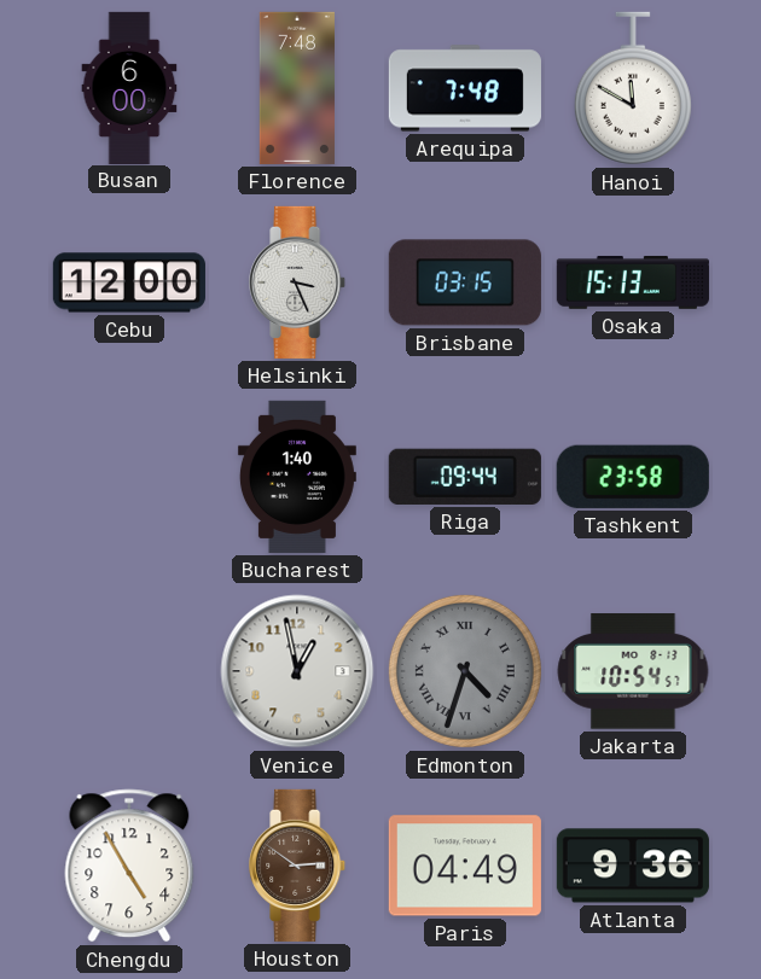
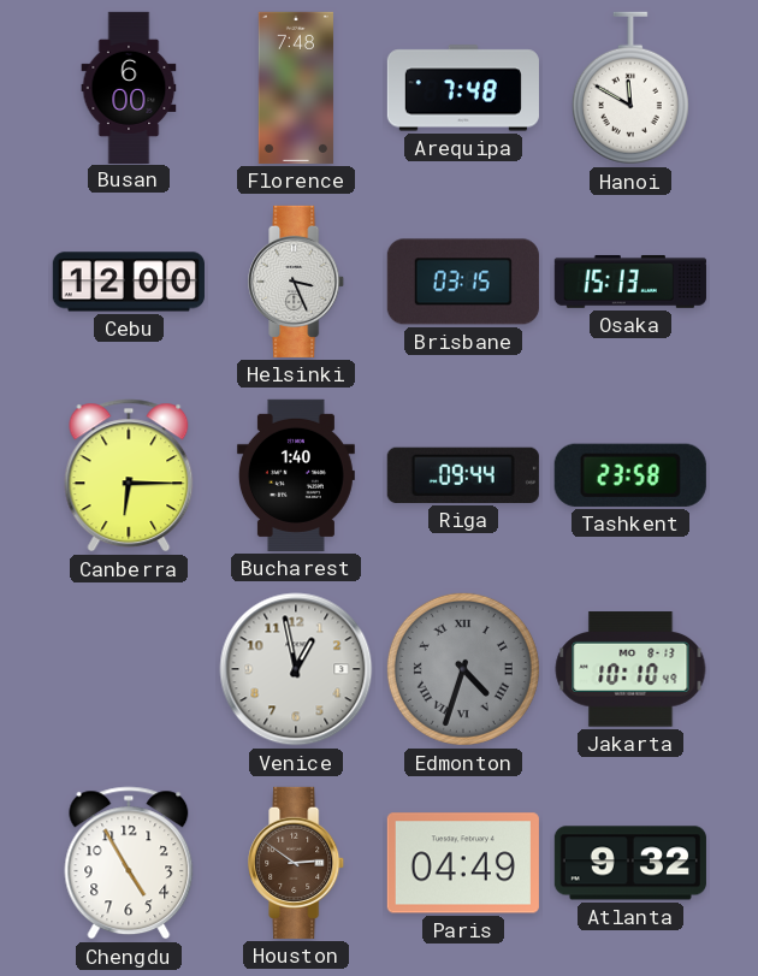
Canberra: none -> 6:15
Jakarta: 10:54 -> 10:10
Atlanta: 9:36 -> 9:32
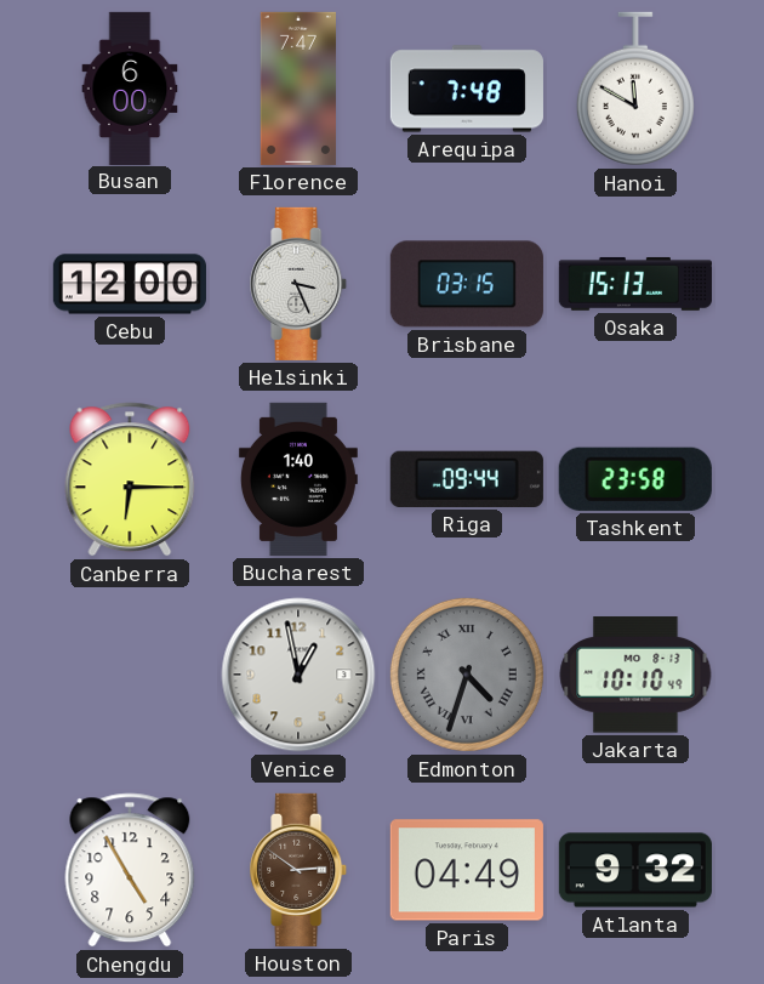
Florence: 7:48 -> 7:47
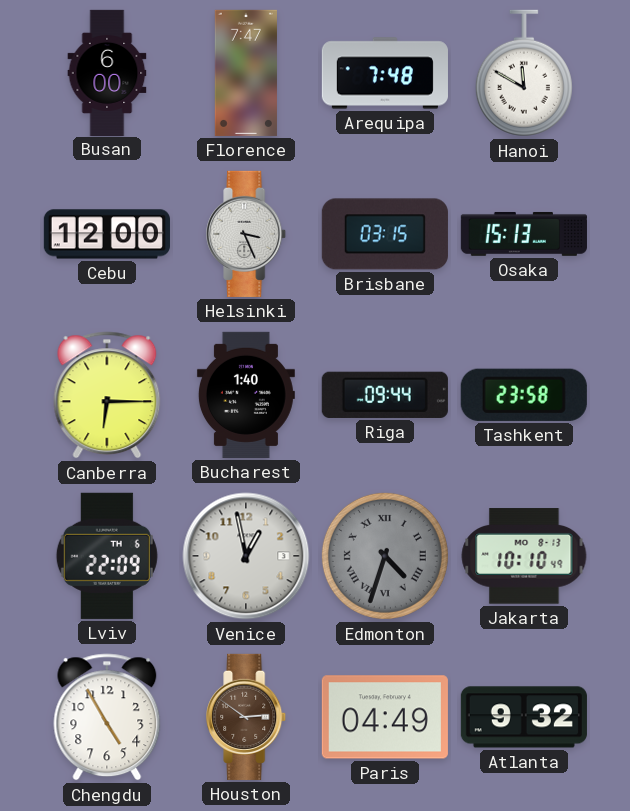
Lviv: none -> 22:09
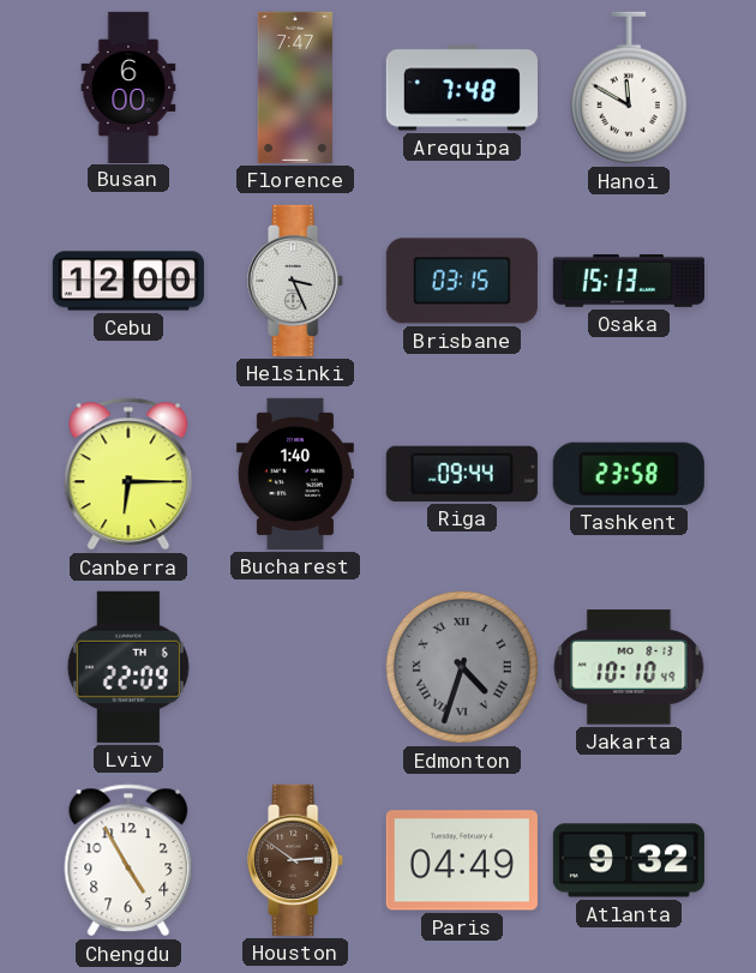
Venice: 12:58 -> none
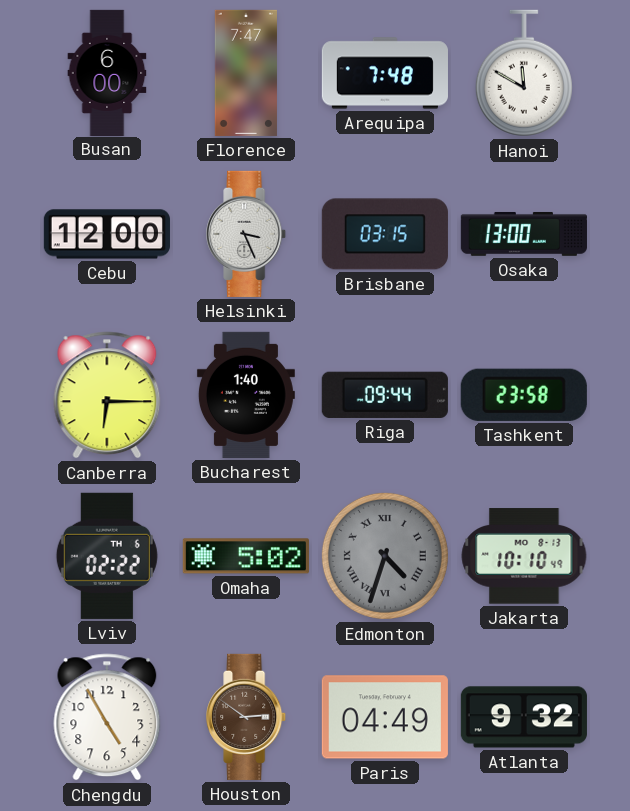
Osaka: 15:13 -> 13:00
Lviv: 22:09 -> 02:22
Omaha: none -> 5:02
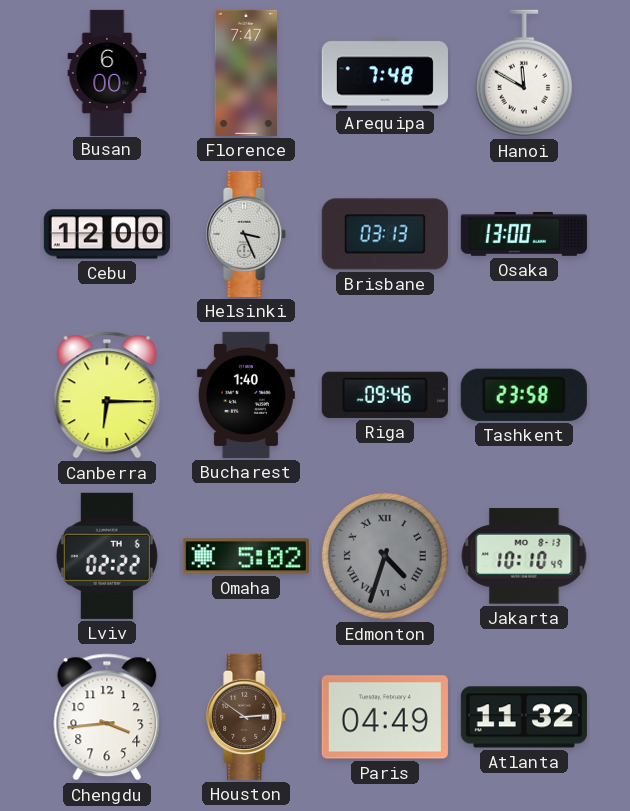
Brisbane: 03:15 -> 03:13
Riga: 09:44 -> 09:46
Chengdu: 4:55 -> 3:44
Atlanta: 9:32 -> 11:32
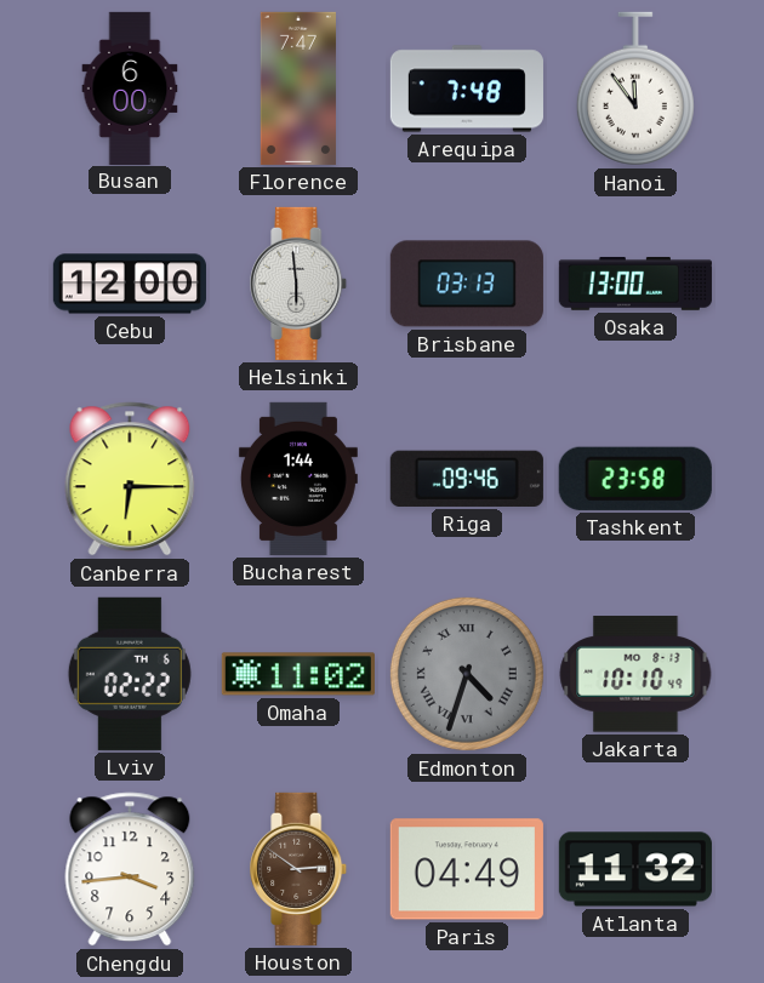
Hanoi: 11:50 -> 11:54
Helsinki: 3:26 -> 5:59
Bucharest: 1:40 -> 1:44
Omaha: 5:02 -> 11:02
